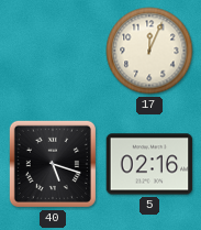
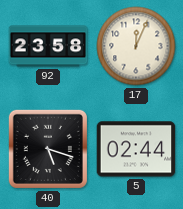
92: none -> 23:58
5: 02:16 -> 02:44
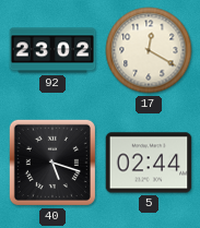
92: 23:58 -> 23:02
17: 12:04 -> 12:20
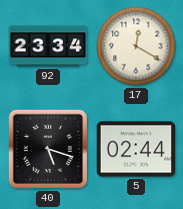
92: 23:02 -> 23:34
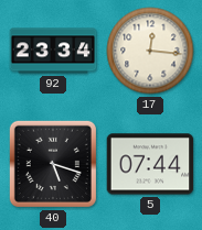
17: 12:20 -> 12:16
5: 02:44 -> 07:44
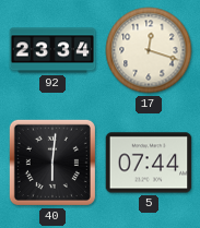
17: 12:16 -> 12:18
40: 5:18 -> 6:01
